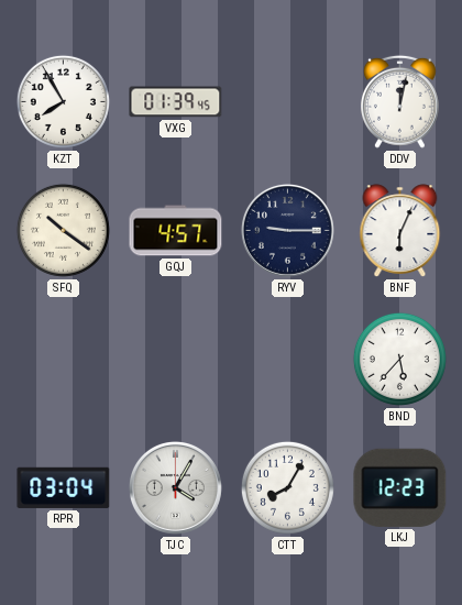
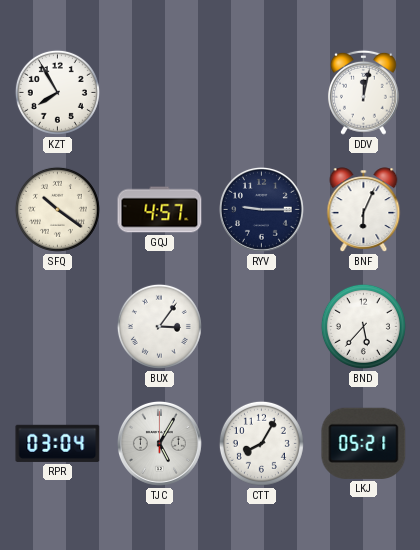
VXG: 01:39 -> none
BUX: none -> 3:06
TJC: 4:05 -> 5:05
LKJ: 12:23 -> 05:21
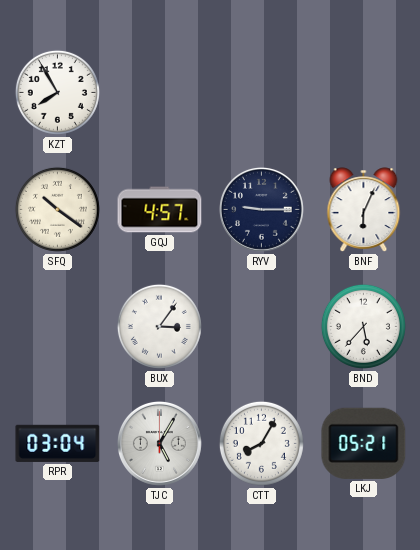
DDV: 12:02 -> none
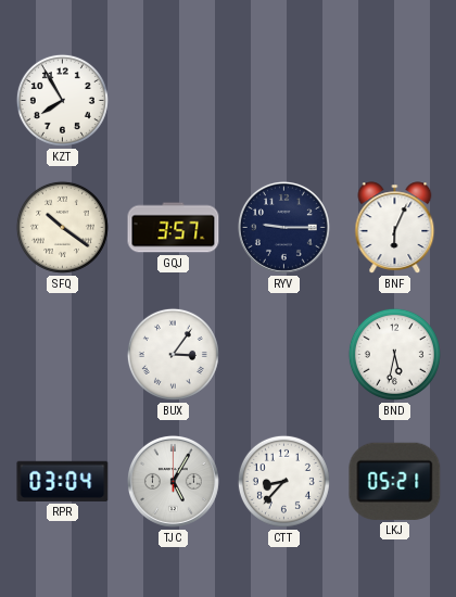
GQJ: 4:57 -> 3:57
BND: 5:37 -> 5:32
CTT: 8:05 -> 8:37
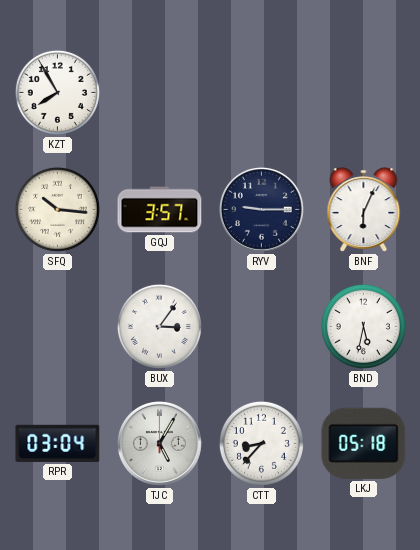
SFQ: 10:21 -> 10:16
LKJ: 05:21 -> 05:18
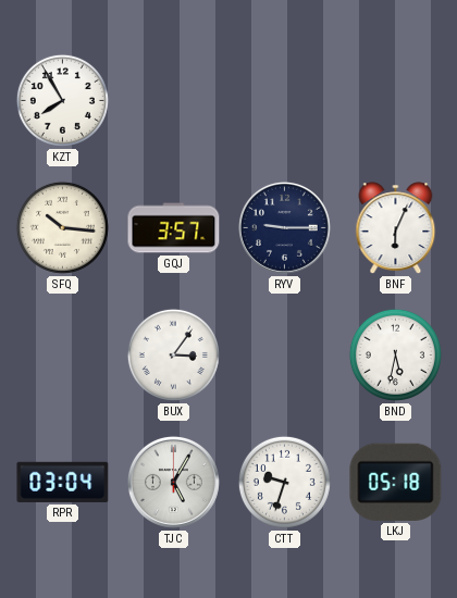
CTT: 8:37 -> 9:33
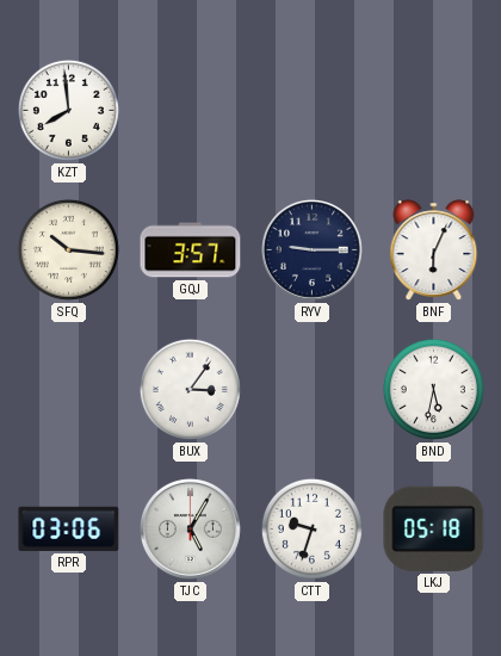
KZT: 7:55 -> 7:59
RPR: 03:04 -> 03:06
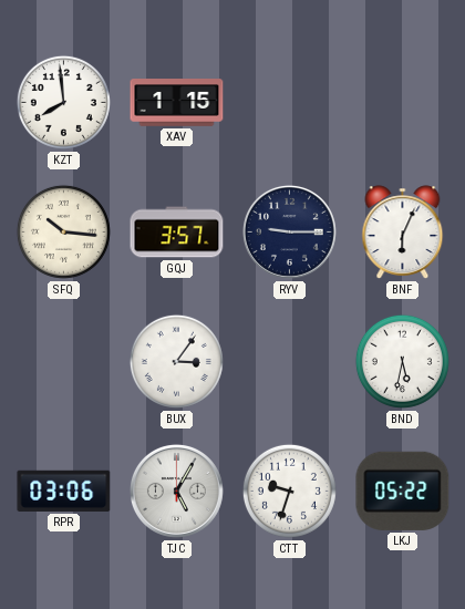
XAV: none -> 1:15
LKJ: 05:18 -> 05:22
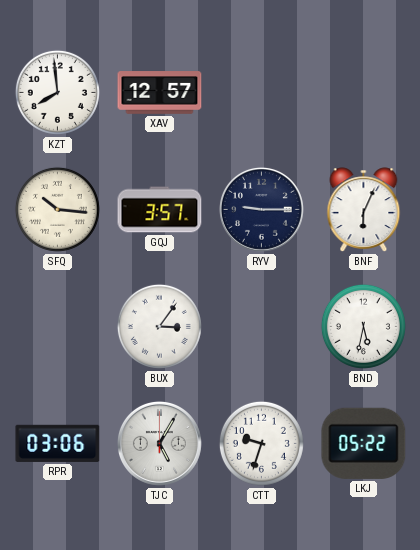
XAV: 1:15 -> 12:57
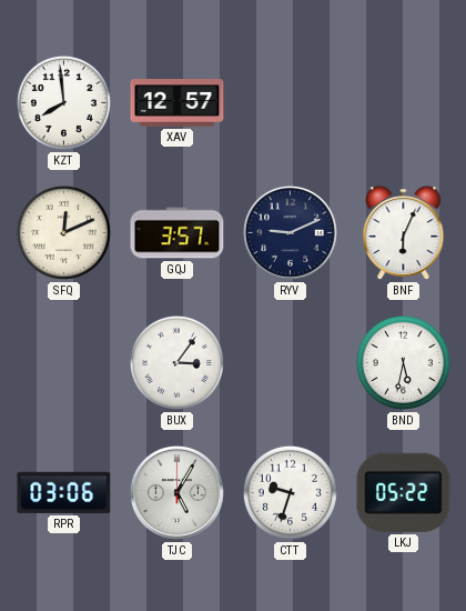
SFQ: 10:16 -> 12:11
RYV: 9:15 -> 9:11
